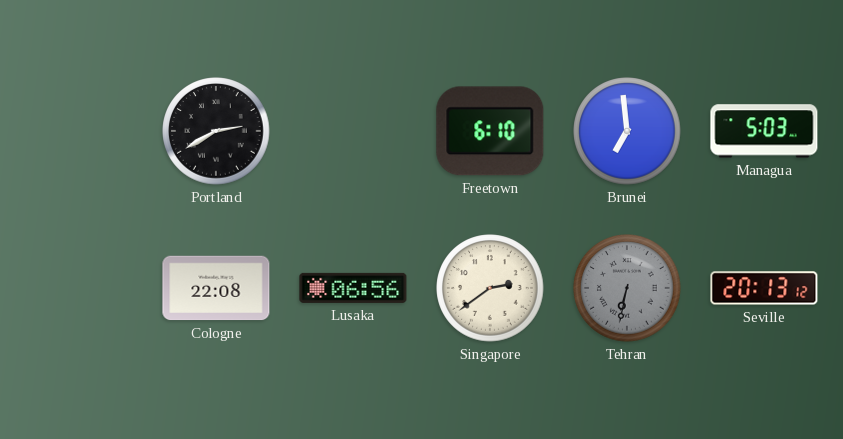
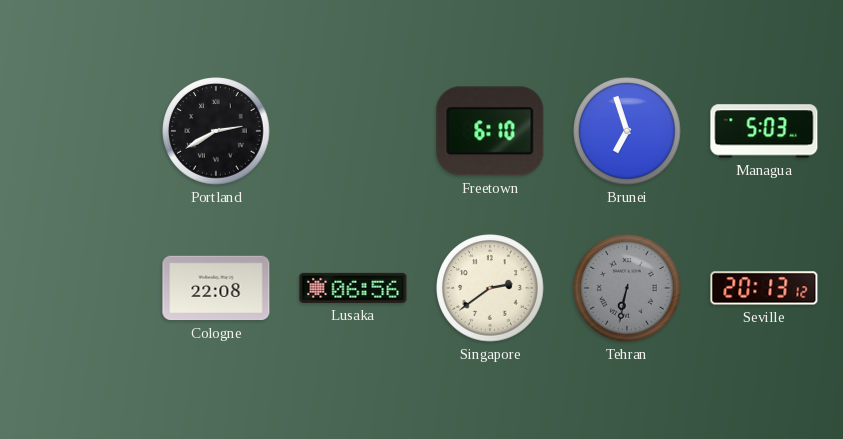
Brunei: 6:59 -> 6:57
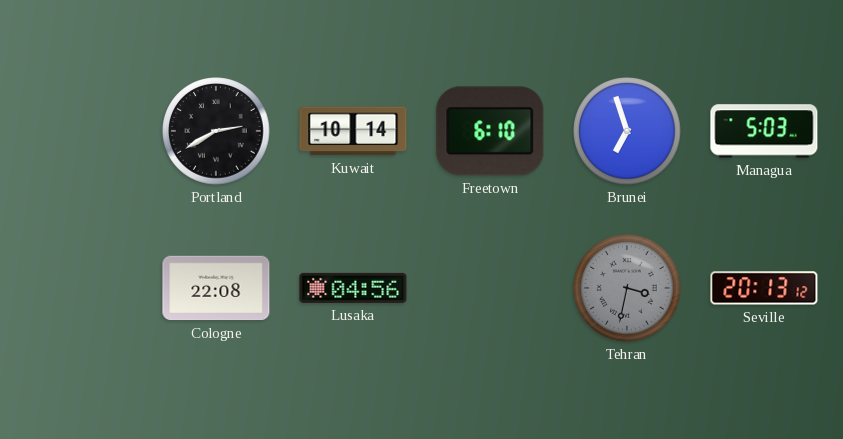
Kuwait: none -> 10:14
Lusaka: 06:56 -> 04:56
Singapore: 2:39 -> none
Tehran: 6:32 -> 3:32
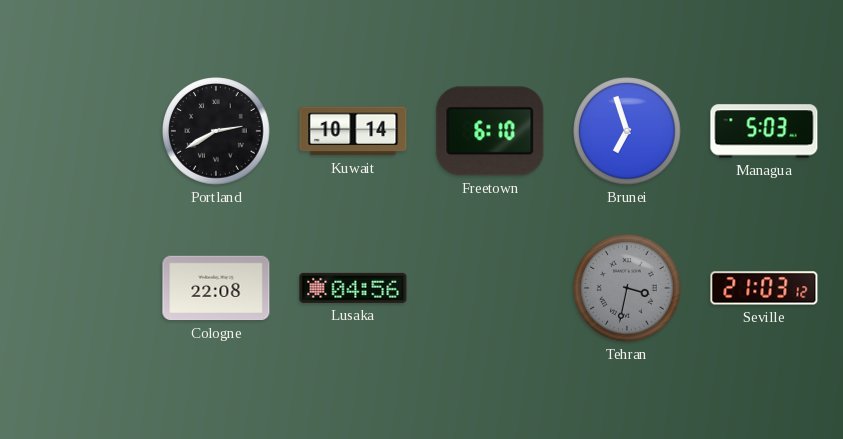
Seville: 20:13 -> 21:03
